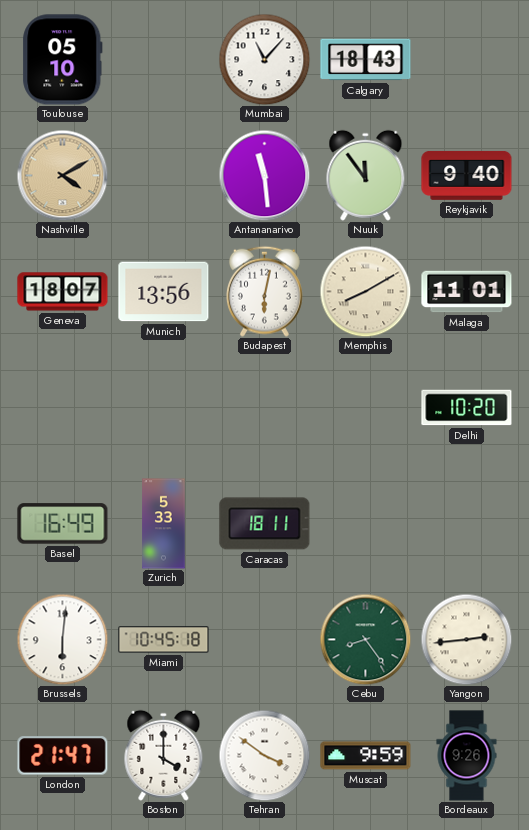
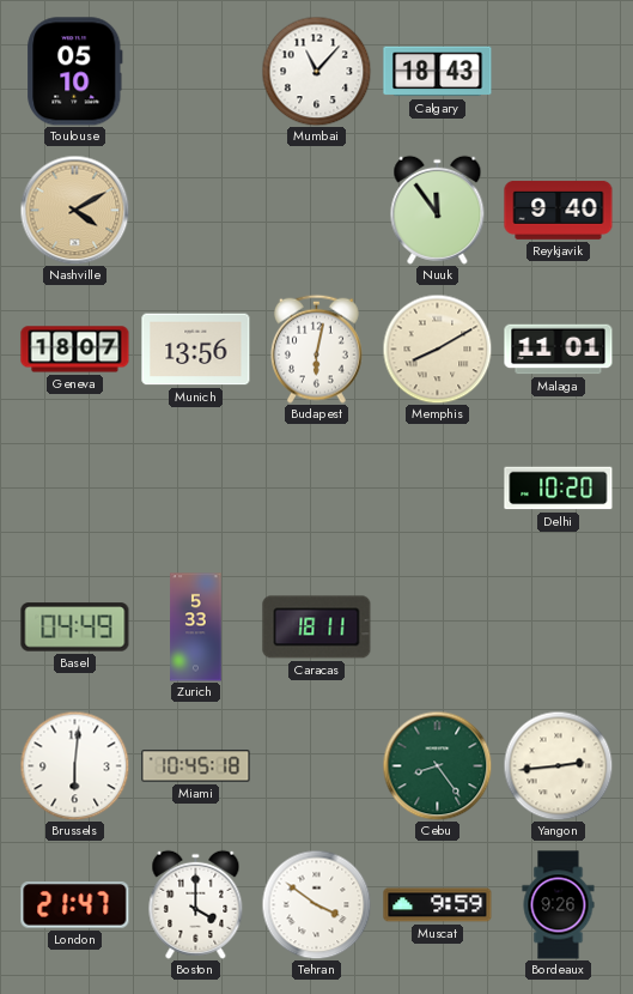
Antananarivo: 11:29 -> none
Basel: 16:49 -> 04:49
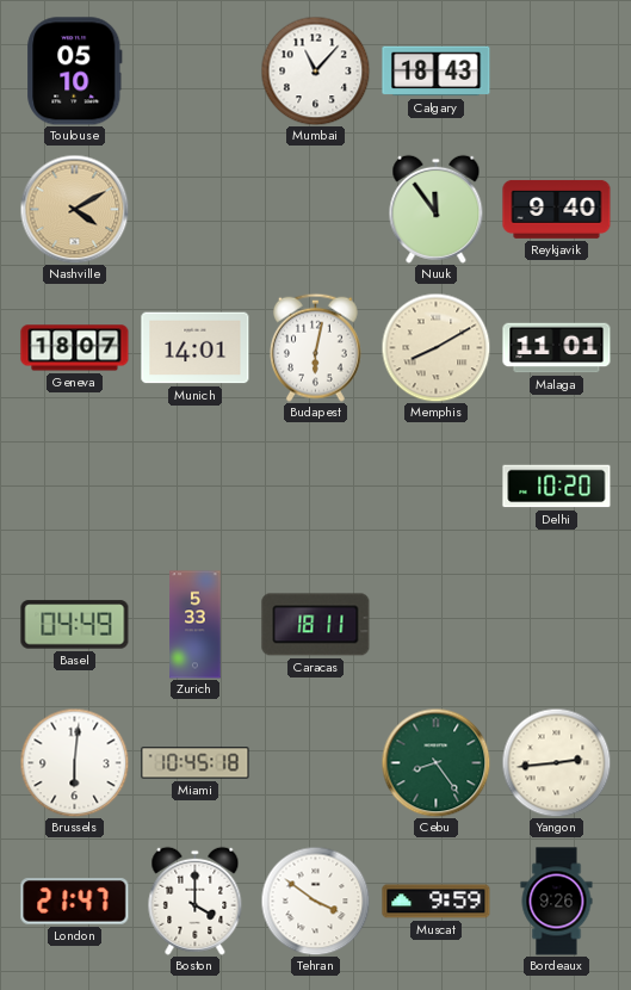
Munich: 13:56 -> 14:01
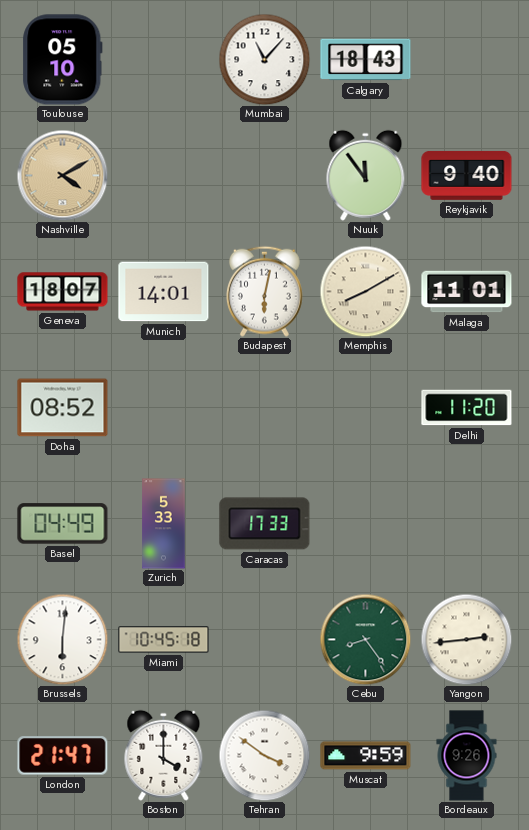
Doha: none -> 08:52
Delhi: 10:20 -> 11:20
Caracas: 18:11 -> 17:33
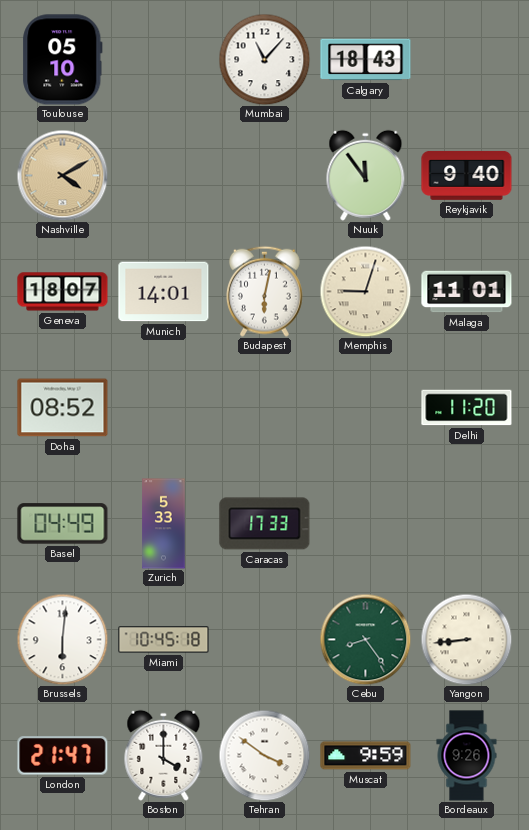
Memphis: 8:10 -> 9:03
Yangon: 2:44 -> 8:44
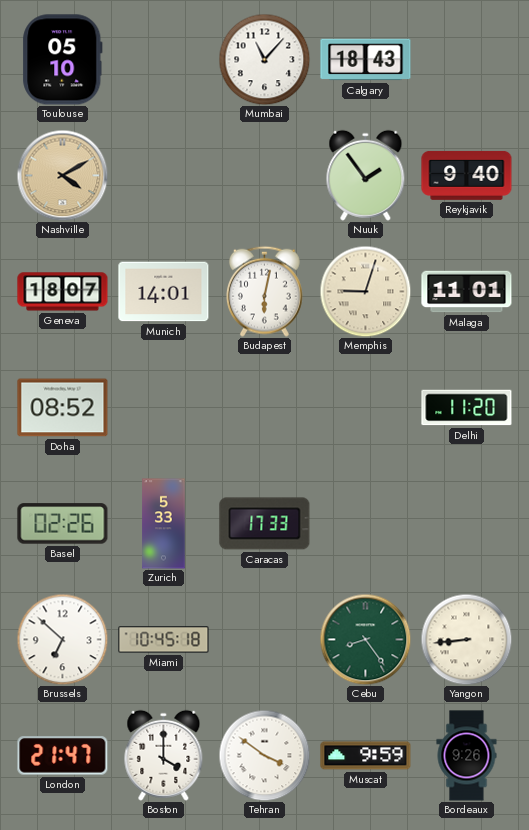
Nuuk: 11:54 -> 1:54
Basel: 04:49 -> 02:26
Brussels: 6:01 -> 6:52
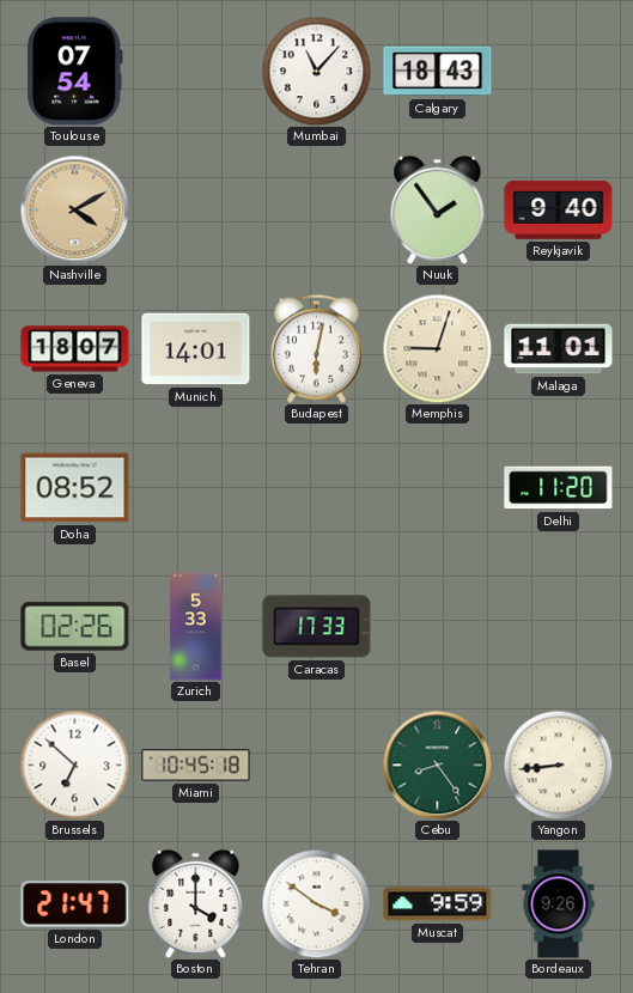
Toulouse: 05:10 -> 07:54
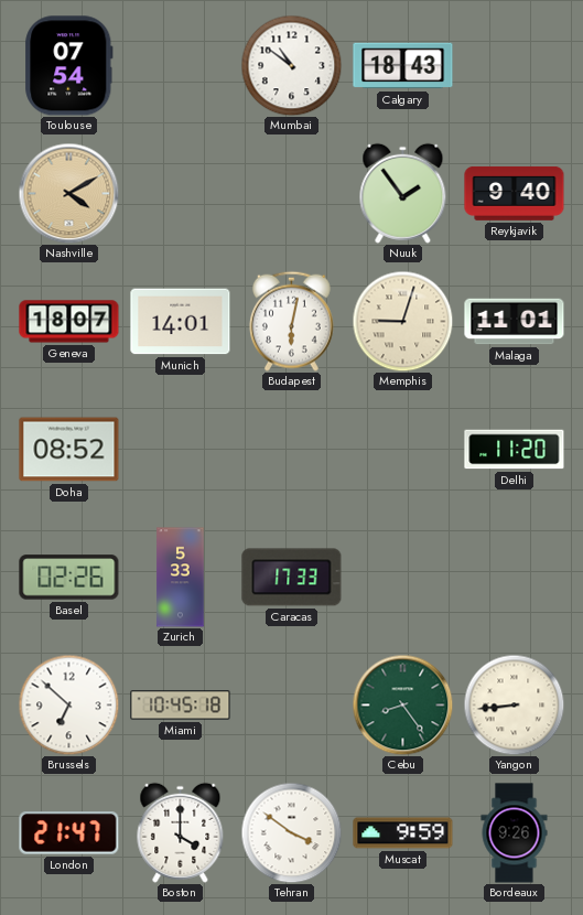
Mumbai: 11:07 -> 10:51
